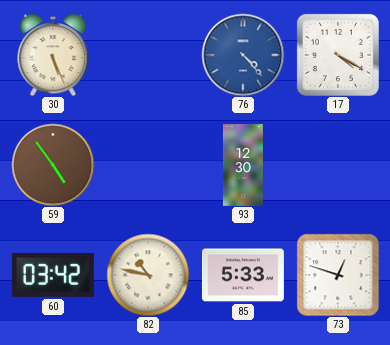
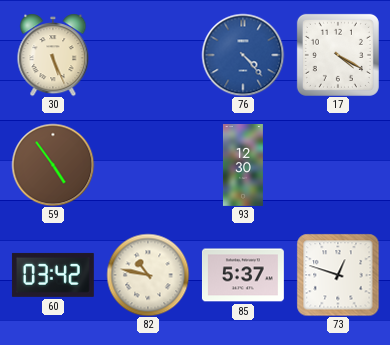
85: 5:33 -> 5:37
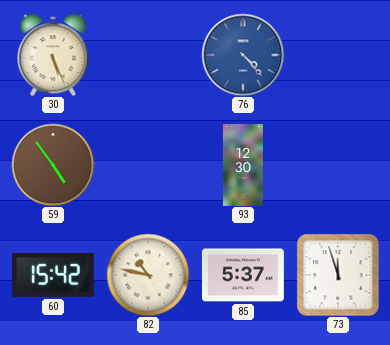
17: 4:20 -> none
60: 03:42 -> 15:42
73: 12:48 -> 11:57
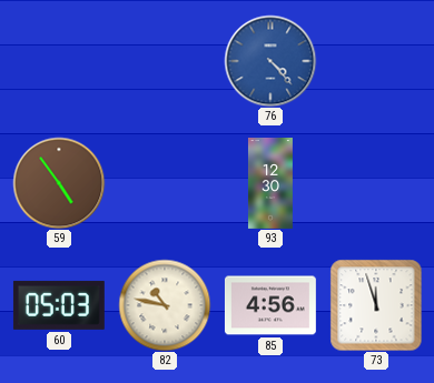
30: 5:26 -> none
60: 15:42 -> 05:03
85: 5:37 -> 4:56
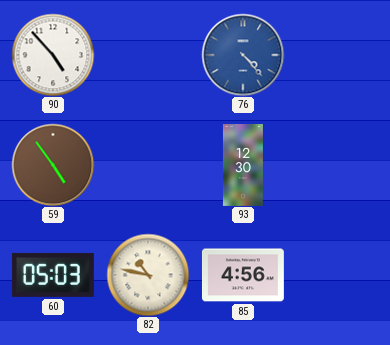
90: none -> 4:53
73: 11:57 -> none
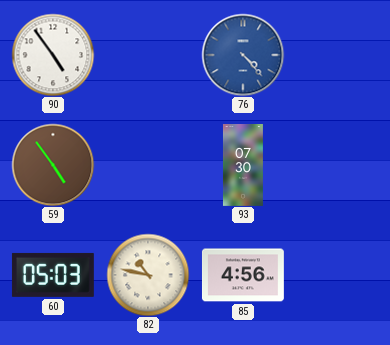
90: 4:53 -> 4:54
93: 12:30 -> 07:30
